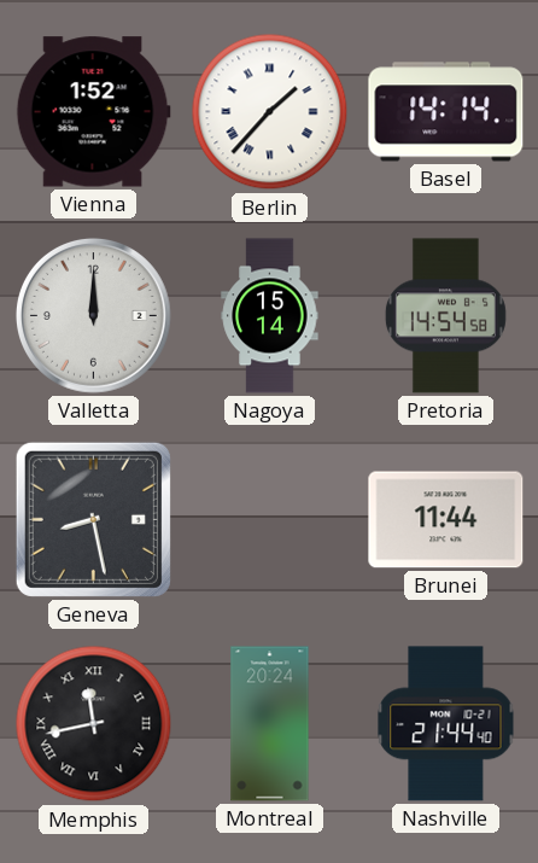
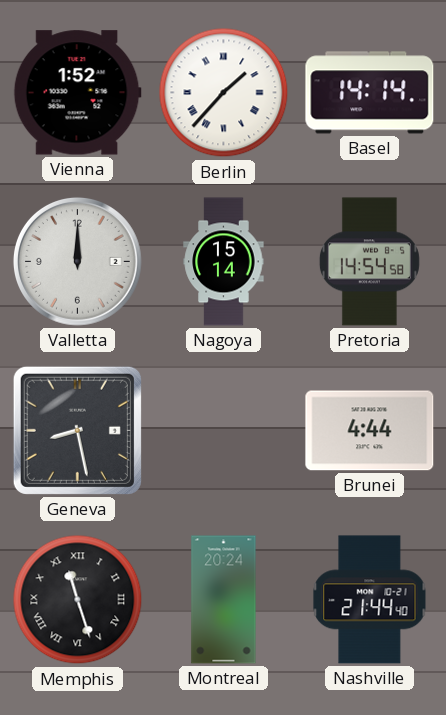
Brunei: 11:44 -> 4:44
Memphis: 11:43 -> 11:27
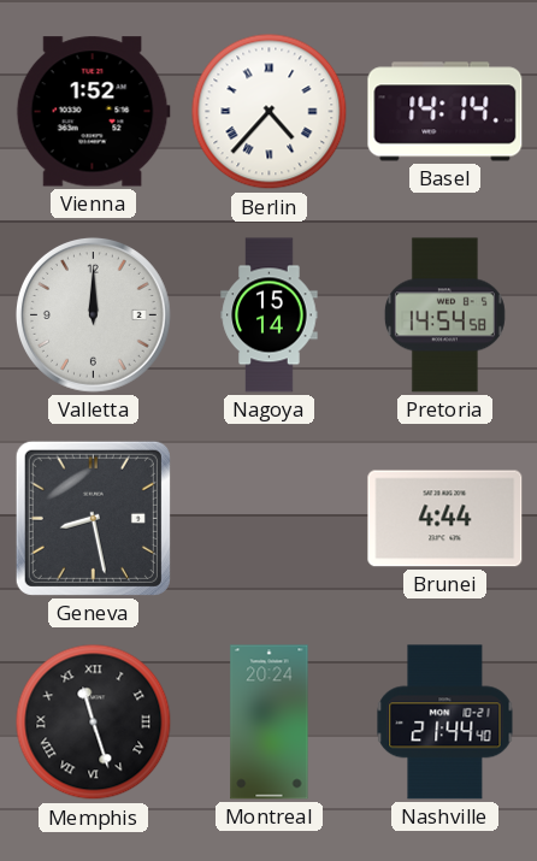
Berlin: 1:37 -> 4:37
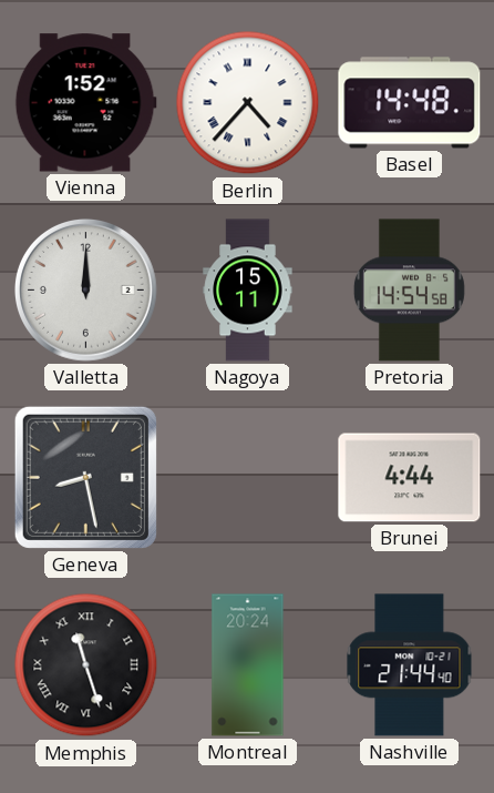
Basel: 14:14 -> 14:48
Nagoya: 15:14 -> 15:11
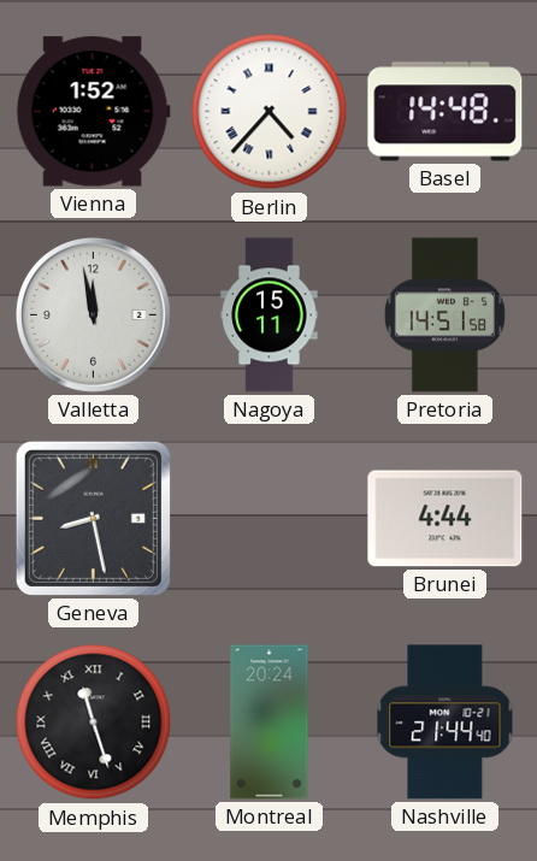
Valletta: 12:00 -> 11:58
Pretoria: 14:54 -> 14:51
